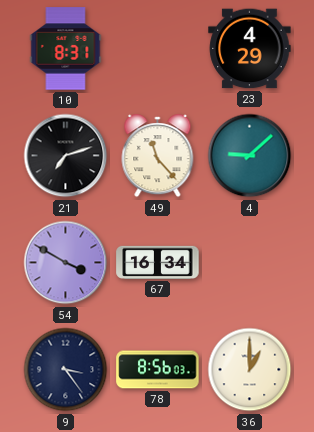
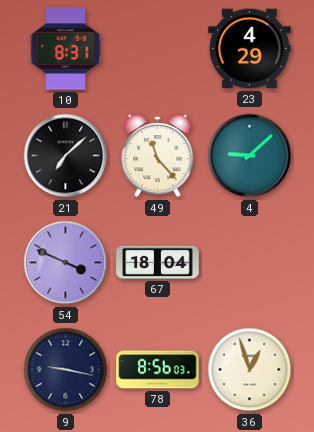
21: 7:12 -> 7:08
54: 3:50 -> 3:49
67: 16:34 -> 18:04
9: 3:24 -> 9:17
36: 1:00 -> 12:57
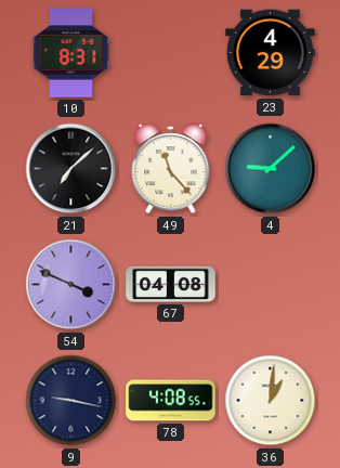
67: 18:04 -> 04:08
78: 8:56 -> 4:08
36: 12:57 -> 1:01
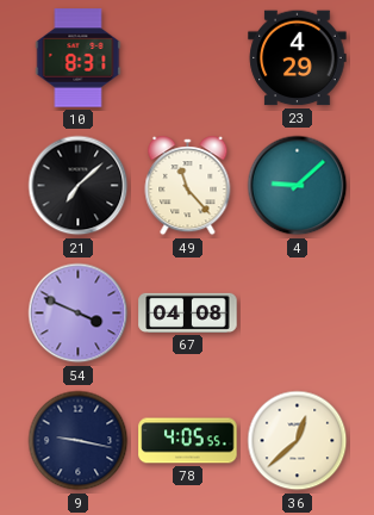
78: 4:08 -> 4:05
36: 1:01 -> 12:38
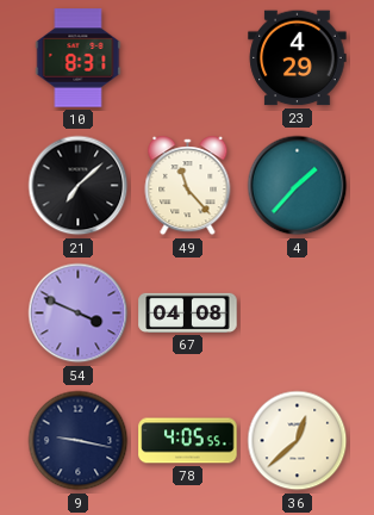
4: 9:08 -> 1:37
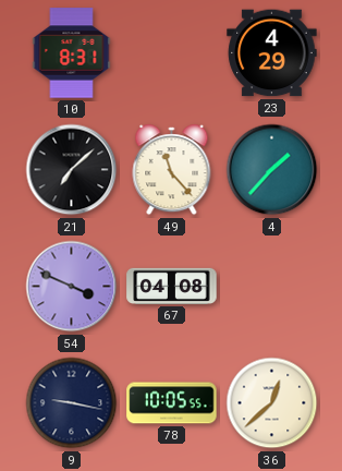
78: 4:05 -> 10:05
